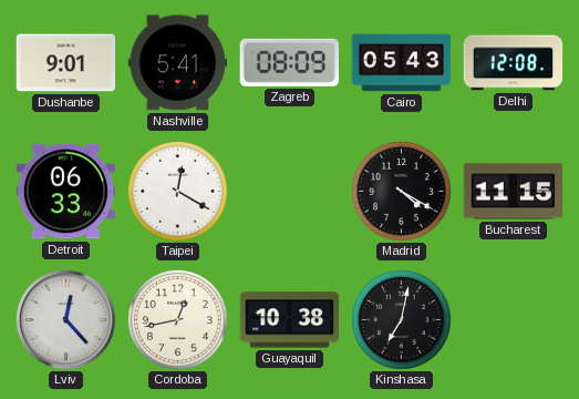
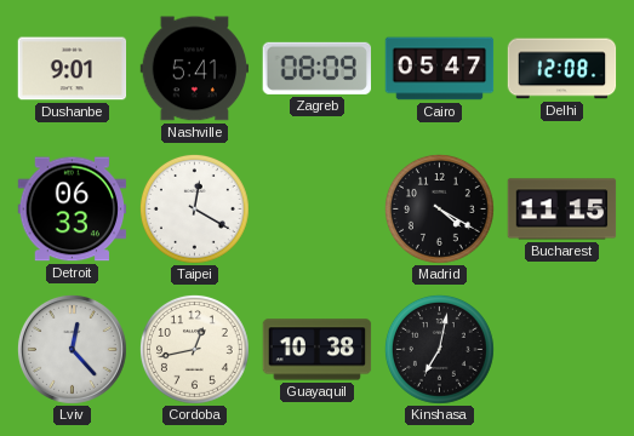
Cairo: 05:43 -> 05:47
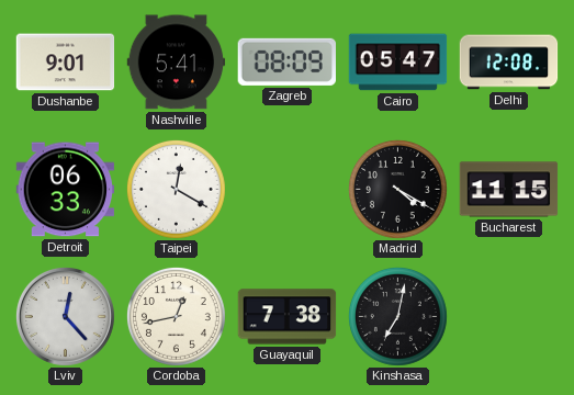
Guayaquil: 10:38 -> 7:38
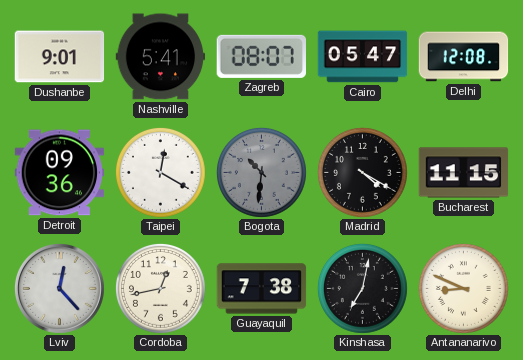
Zagreb: 08:09 -> 08:07
Detroit: 06:33 -> 09:36
Bogota: none -> 10:31
Antananarivo: none -> 8:49
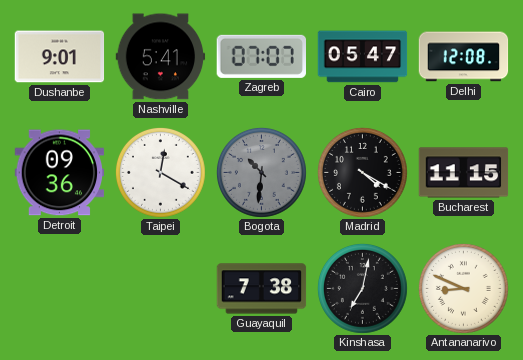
Zagreb: 08:07 -> 07:07
Lviv: 12:23 -> none
Cordoba: 12:43 -> none
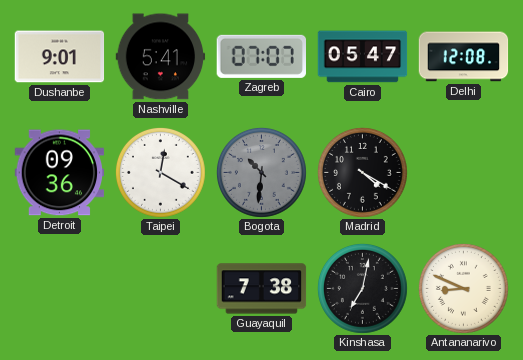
Bucharest: 11:15 -> none
